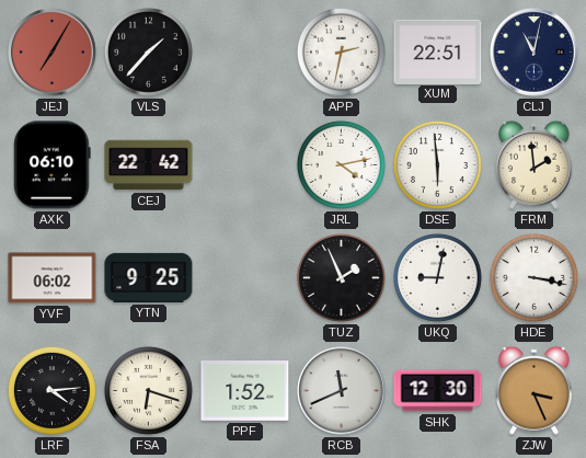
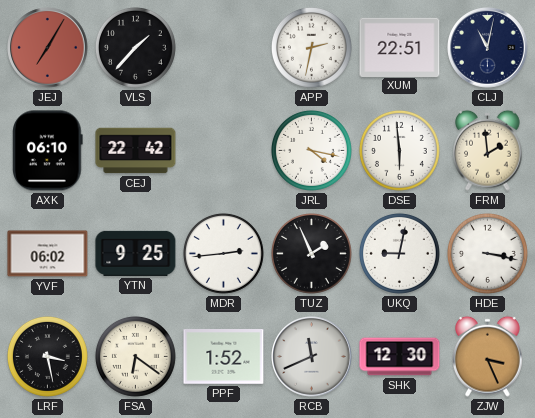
JRL: 4:13 -> 4:17
MDR: none -> 2:44
LRF: 4:14 -> 3:28
FSA: 6:18 -> 6:21
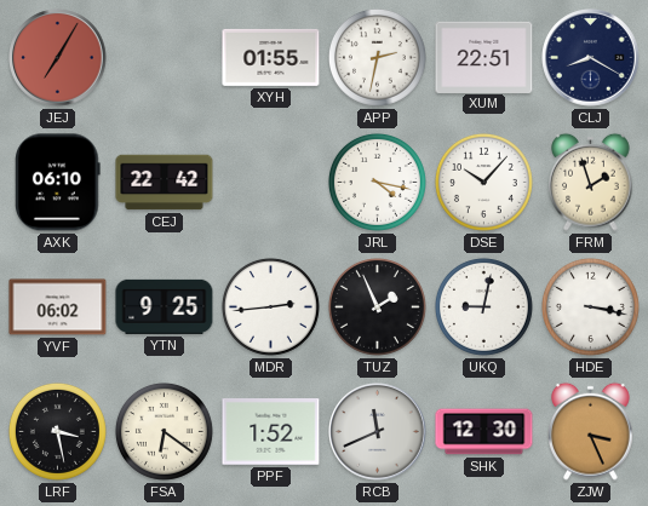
VLS: 1:37 -> none
XYH: none -> 01:55
CLJ: 11:02 -> 8:20
DSE: 5:59 -> 10:07
FRM: 1:59 -> 1:57
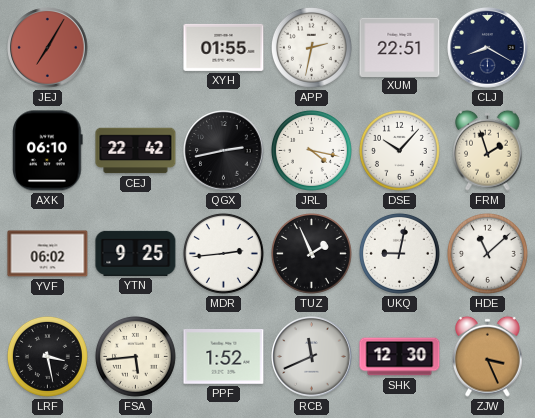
QGX: none -> 2:43
HDE: 3:17 -> 11:08
FSA: 6:21 -> 5:44
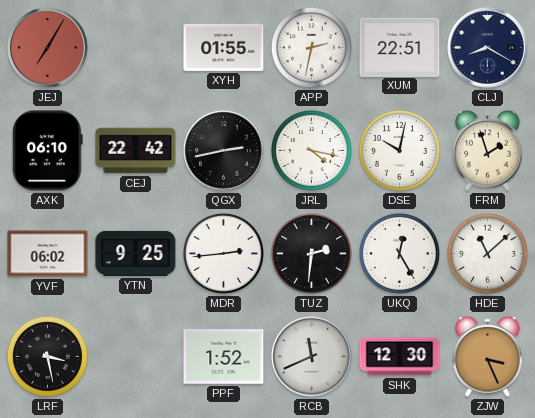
DSE: 10:07 -> 10:02
TUZ: 1:56 -> 2:31
UKQ: 9:02 -> 12:25
FSA: 5:44 -> none
